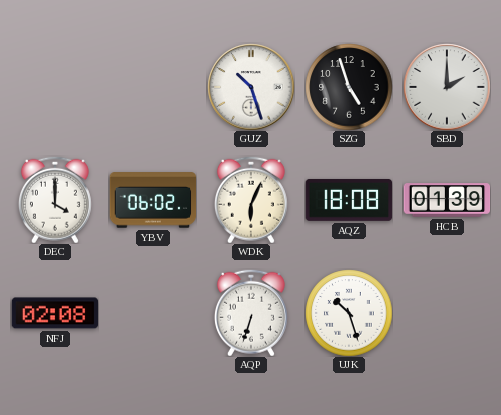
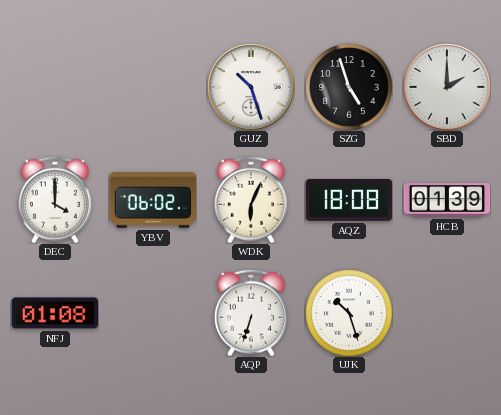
NFJ: 02:08 -> 01:08
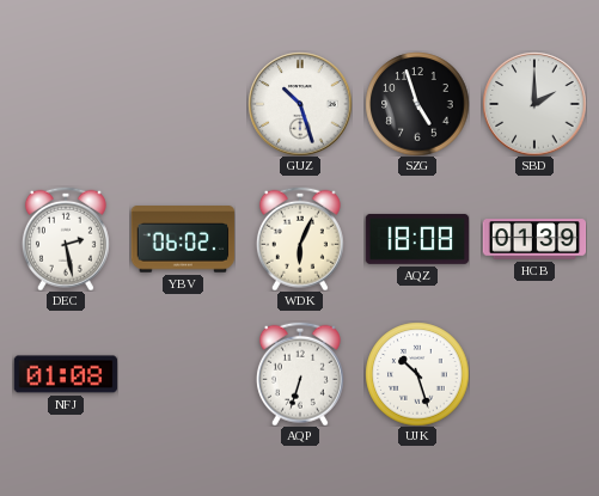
DEC: 4:00 -> 2:28
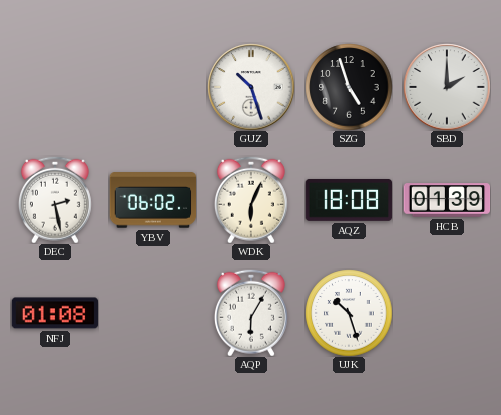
AQP: 6:33 -> 6:05
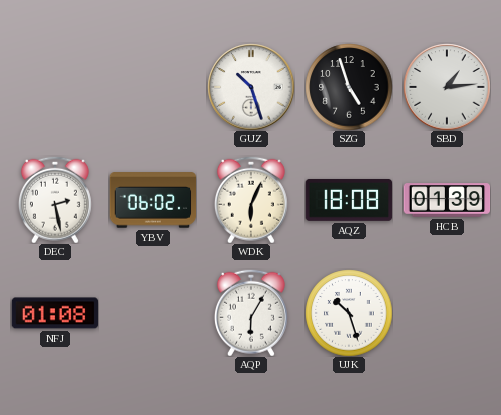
SBD: 2:00 -> 1:14
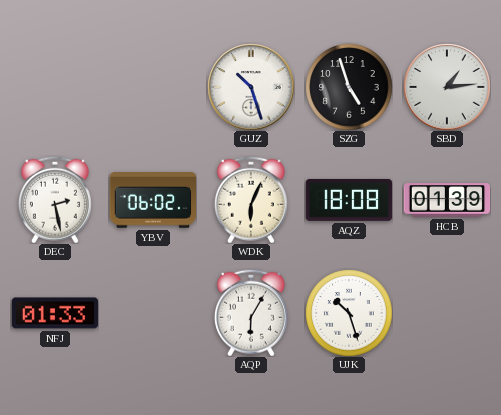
NFJ: 01:08 -> 01:33
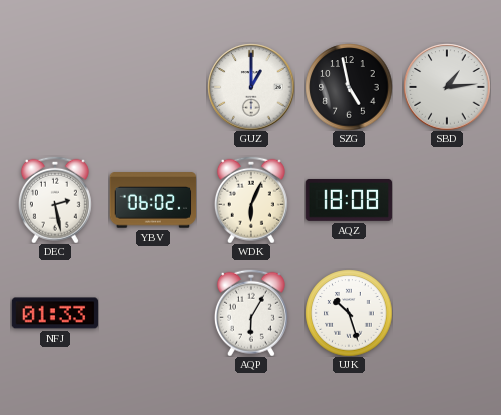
GUZ: 10:27 -> 1:00
SZG: 4:57 -> 4:58
HCB: 01:39 -> none
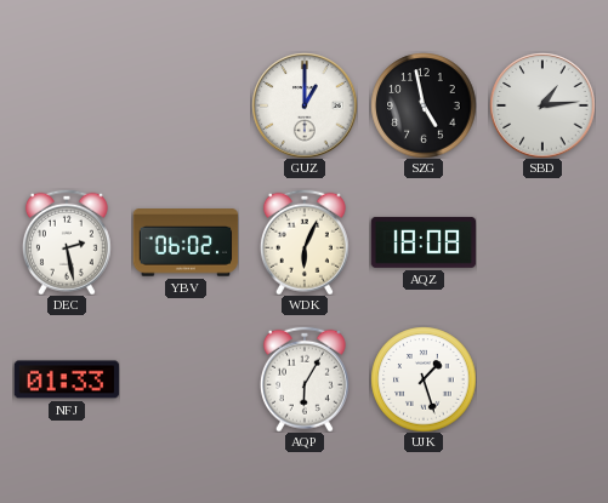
UJK: 10:27 -> 1:27
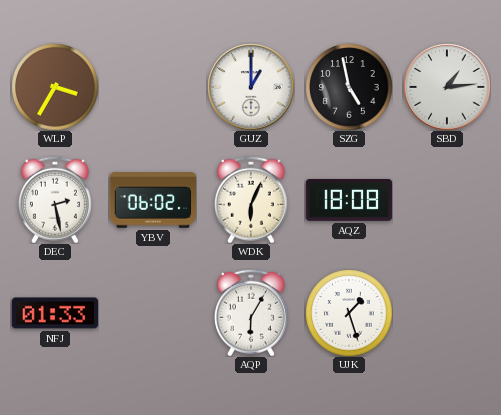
WLP: none -> 3:35
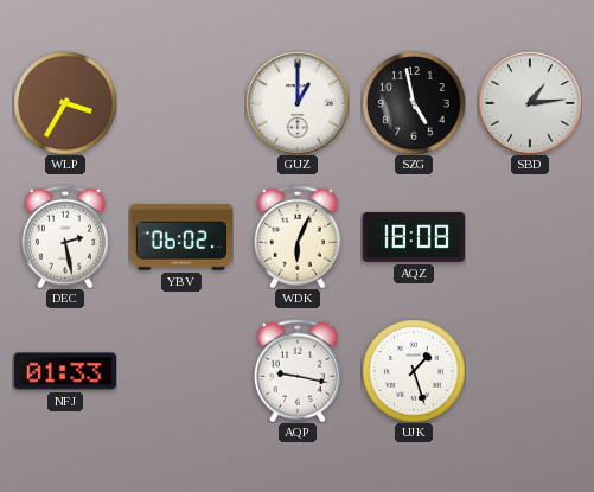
AQP: 6:05 -> 9:17
